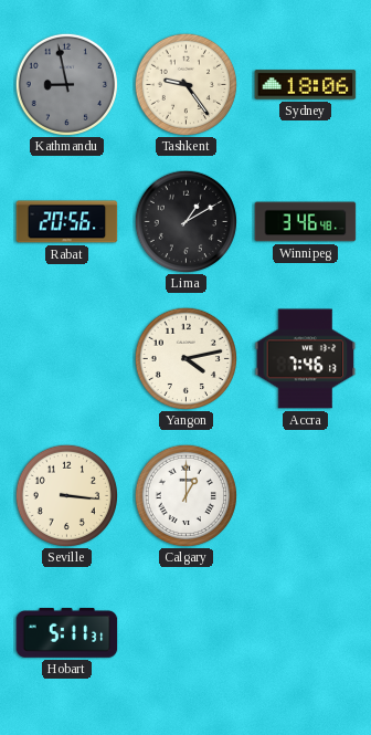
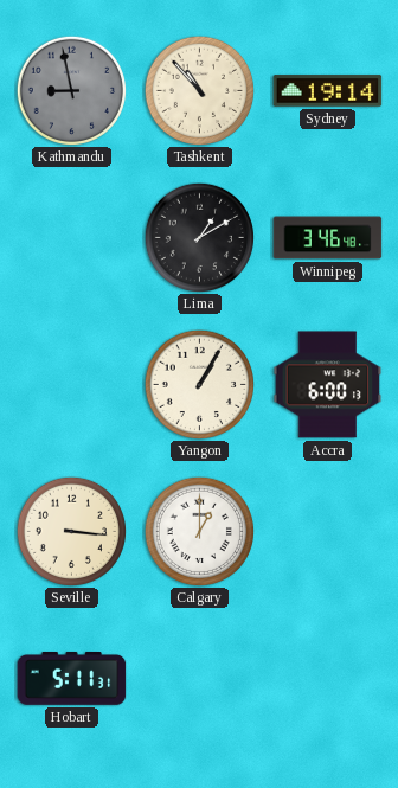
Tashkent: 9:24 -> 10:53
Sydney: 18:06 -> 19:14
Rabat: 20:56 -> none
Yangon: 4:13 -> 1:05
Accra: 7:46 -> 6:00
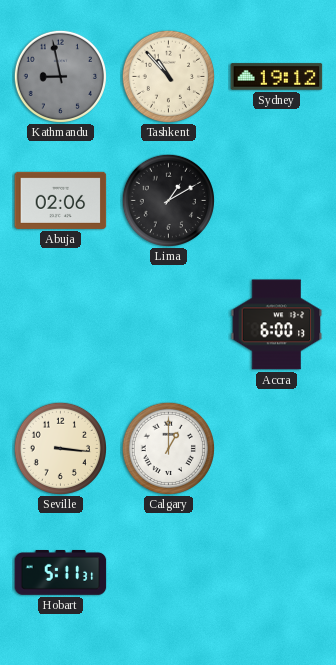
Sydney: 19:14 -> 19:12
Abuja: none -> 02:06
Winnipeg: 3:46 -> none
Yangon: 1:05 -> none
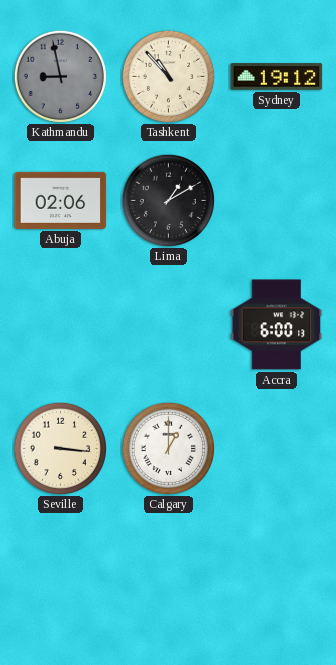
Hobart: 5:11 -> none
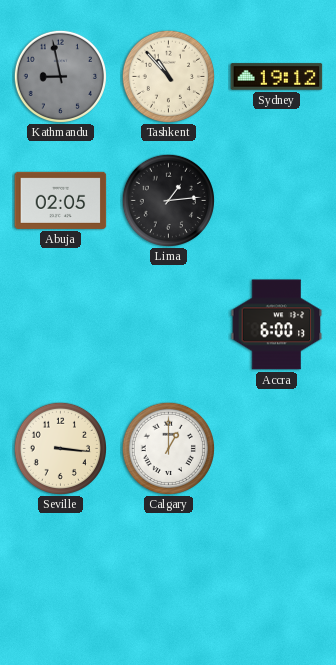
Abuja: 02:06 -> 02:05
Lima: 1:10 -> 1:14
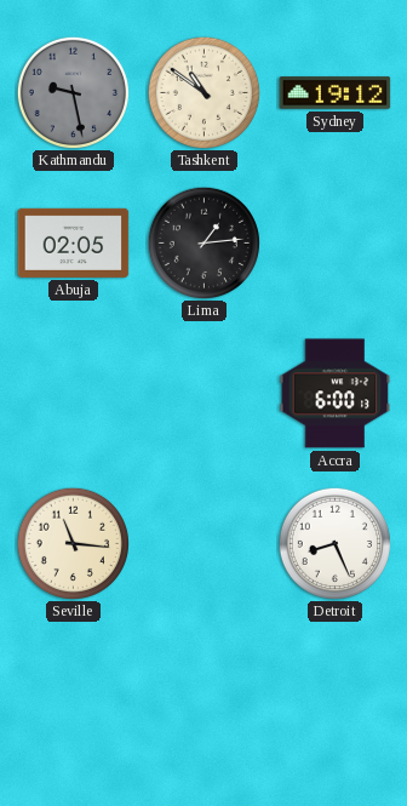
Kathmandu: 8:58 -> 9:28
Tashkent: 10:53 -> 10:51
Seville: 3:16 -> 11:16
Calgary: 1:00 -> none
Detroit: none -> 8:26
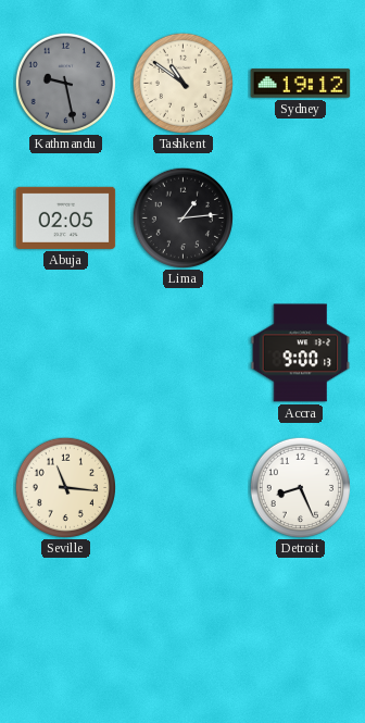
Accra: 6:00 -> 9:00
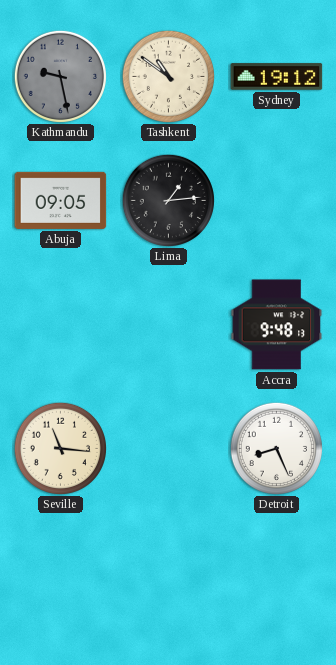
Abuja: 02:05 -> 09:05
Accra: 9:00 -> 9:48
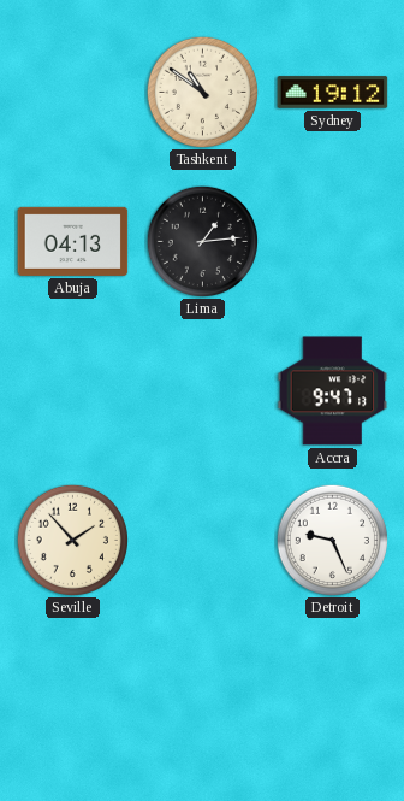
Kathmandu: 9:28 -> none
Abuja: 09:05 -> 04:13
Accra: 9:48 -> 9:47
Seville: 11:16 -> 1:53
Detroit: 8:26 -> 9:26
